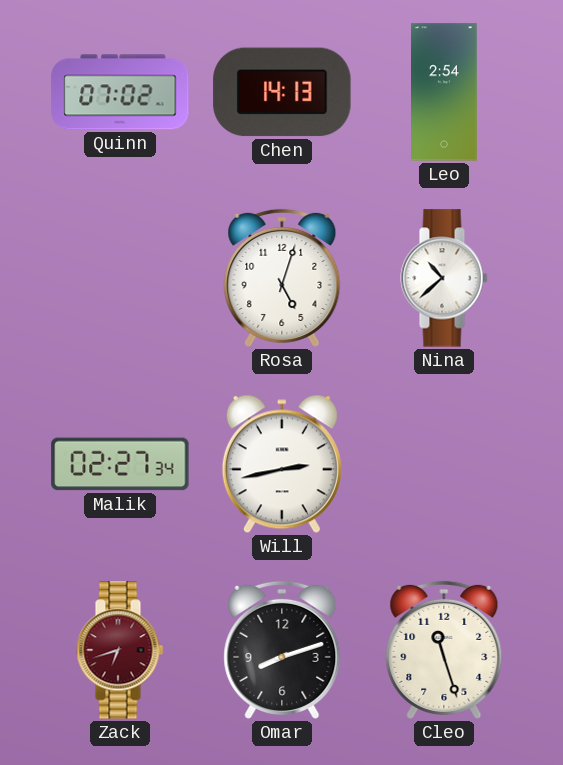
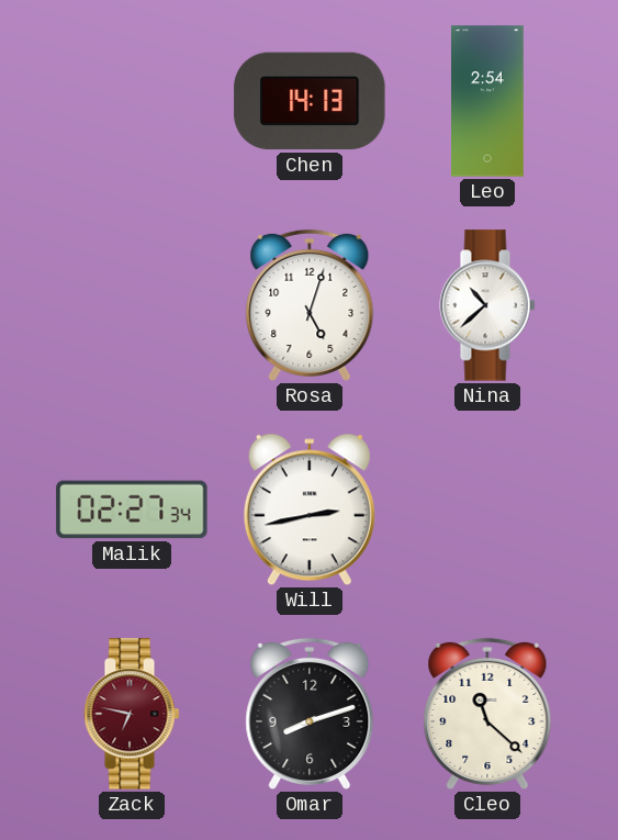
Quinn: 07:02 -> none
Zack: 6:42 -> 6:47
Cleo: 11:27 -> 11:22
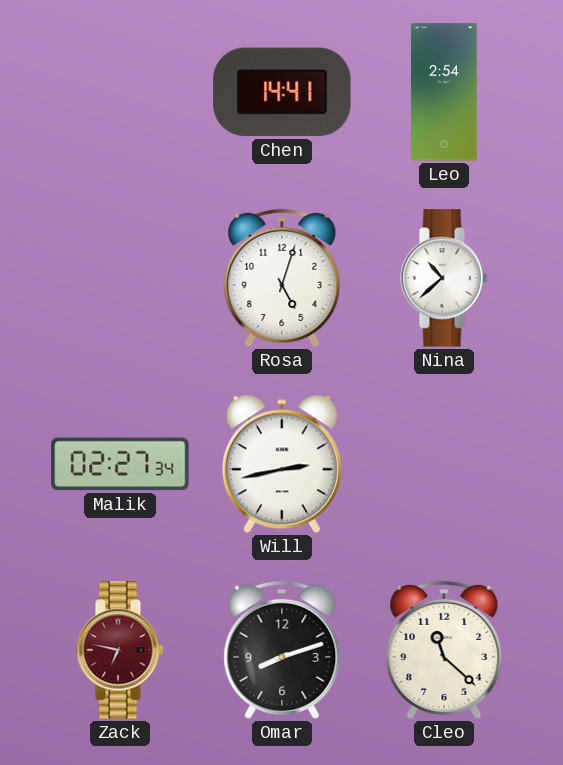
Chen: 14:13 -> 14:41
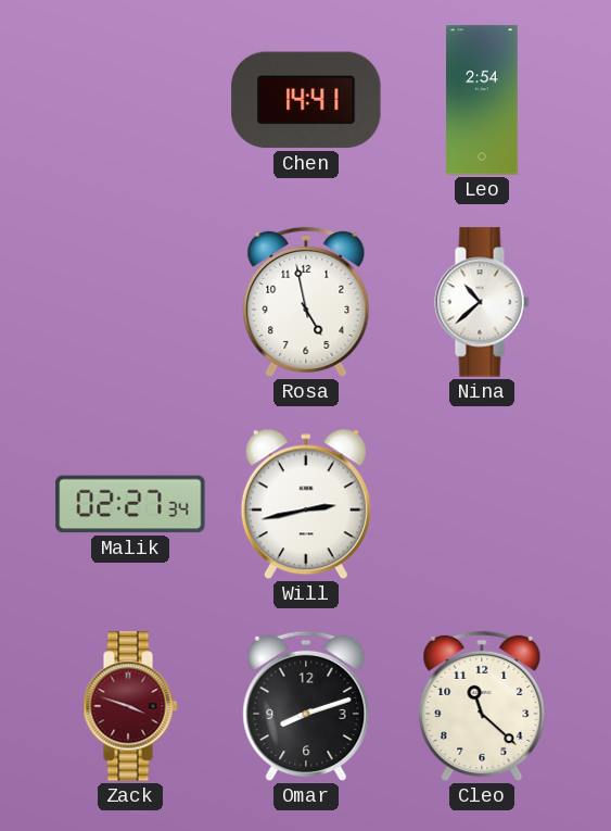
Rosa: 5:03 -> 4:58
Zack: 6:47 -> 3:48
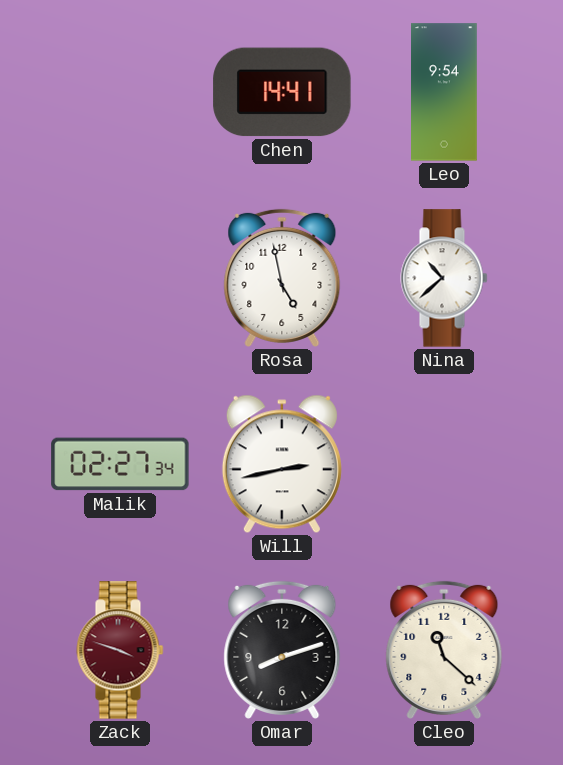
Leo: 2:54 -> 9:54
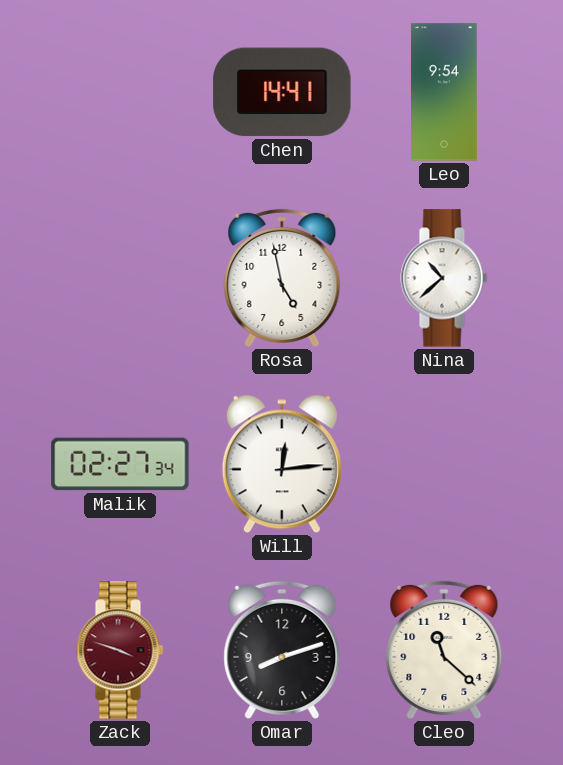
Will: 2:43 -> 12:14
